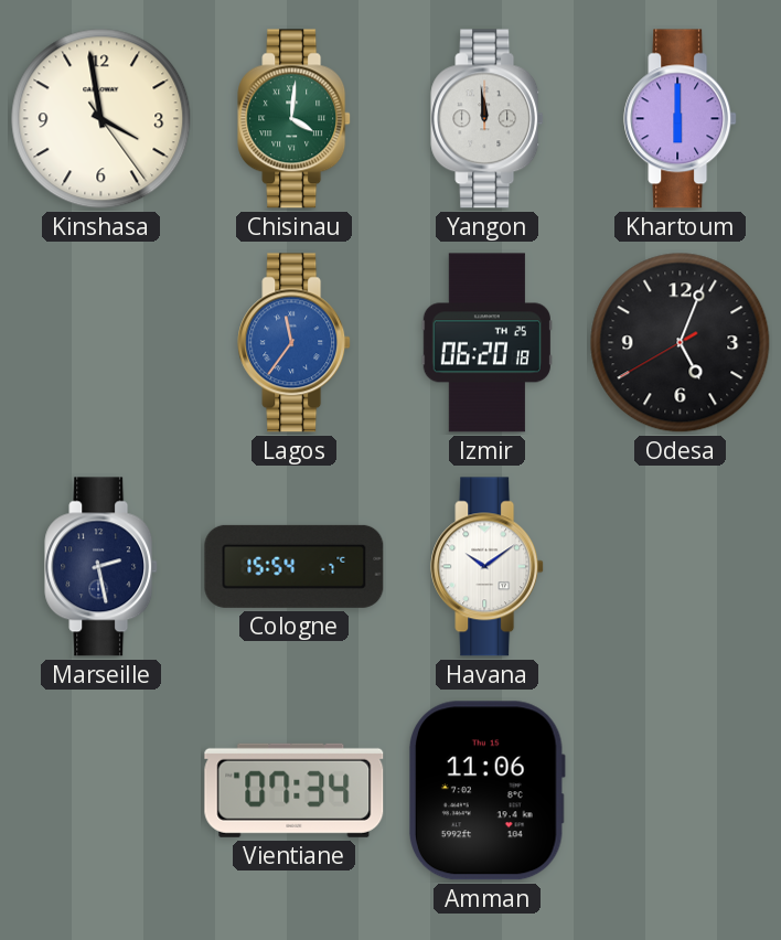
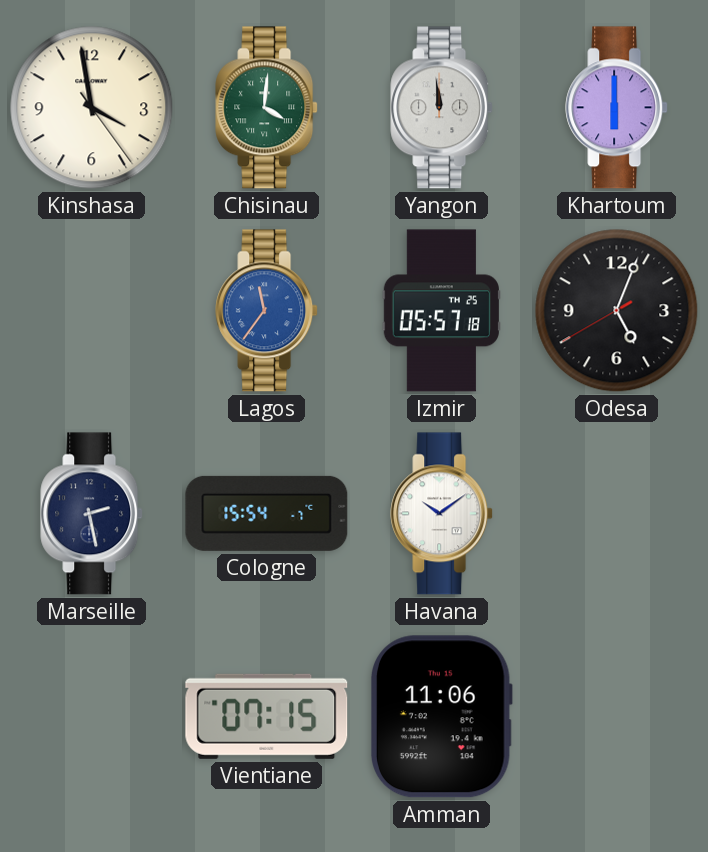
Izmir: 06:20 -> 05:57
Vientiane: 07:34 -> 07:15
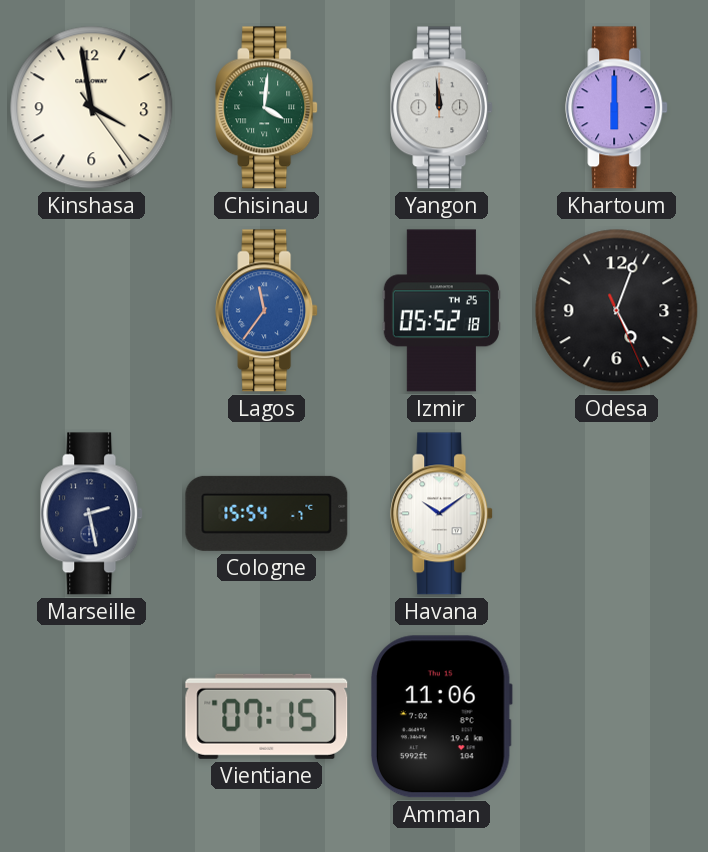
Izmir: 05:57 -> 05:52
Odesa: 5:03:40 -> 5:03:26
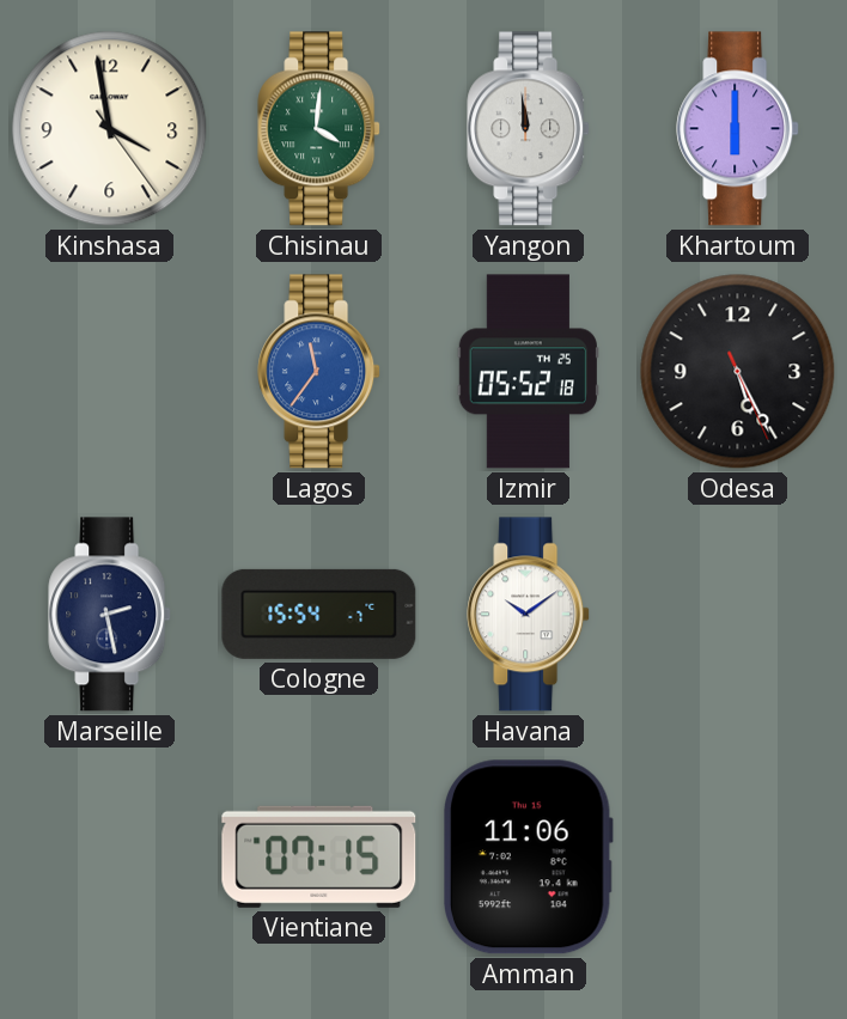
Odesa: 5:03 -> 5:25
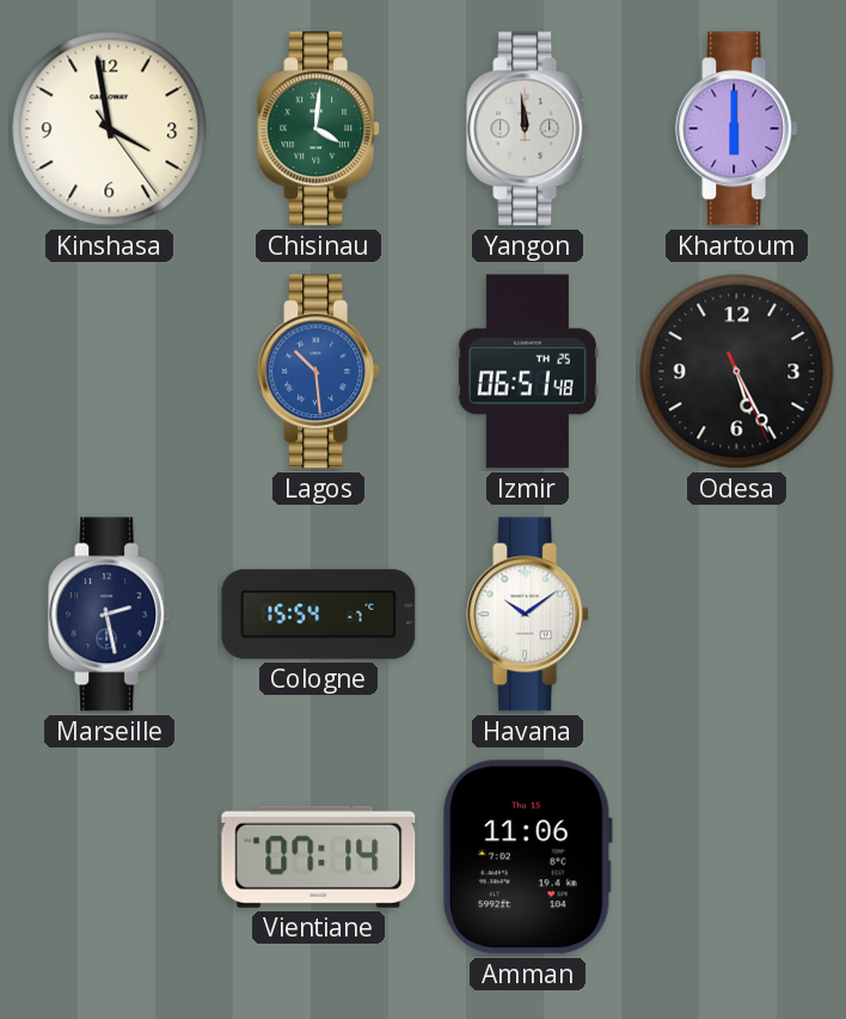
Lagos: 11:36 -> 10:29
Izmir: 05:52 -> 06:51
Vientiane: 07:15 -> 07:14
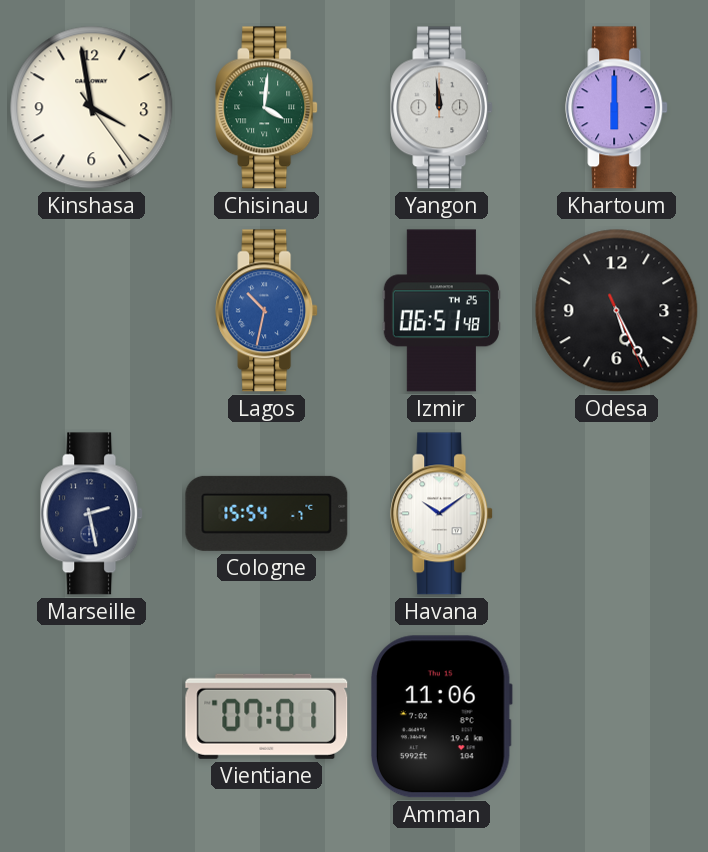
Lagos: 10:29 -> 10:32
Vientiane: 07:14 -> 07:01
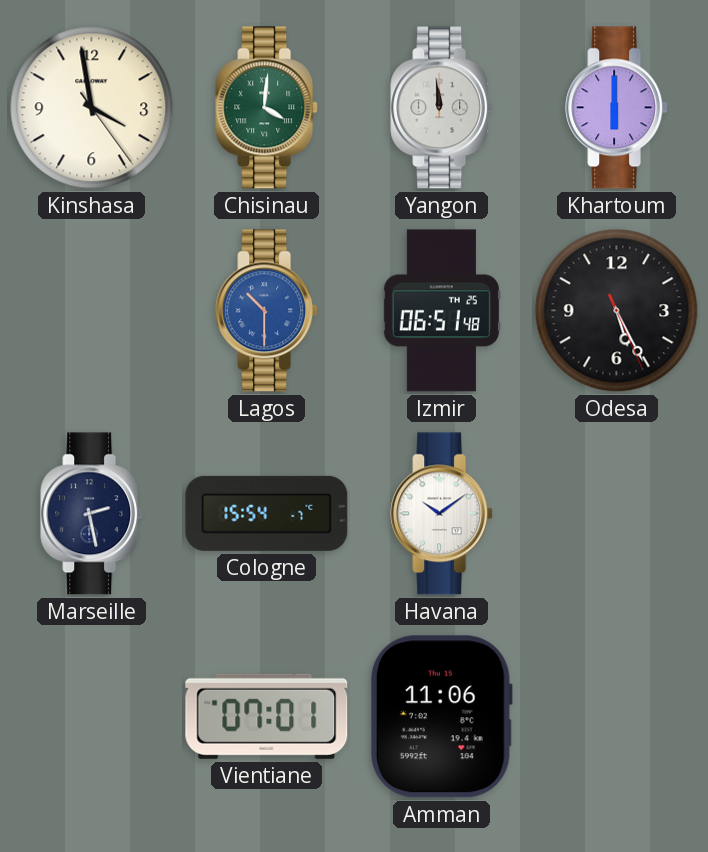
Lagos: 10:32 -> 10:30
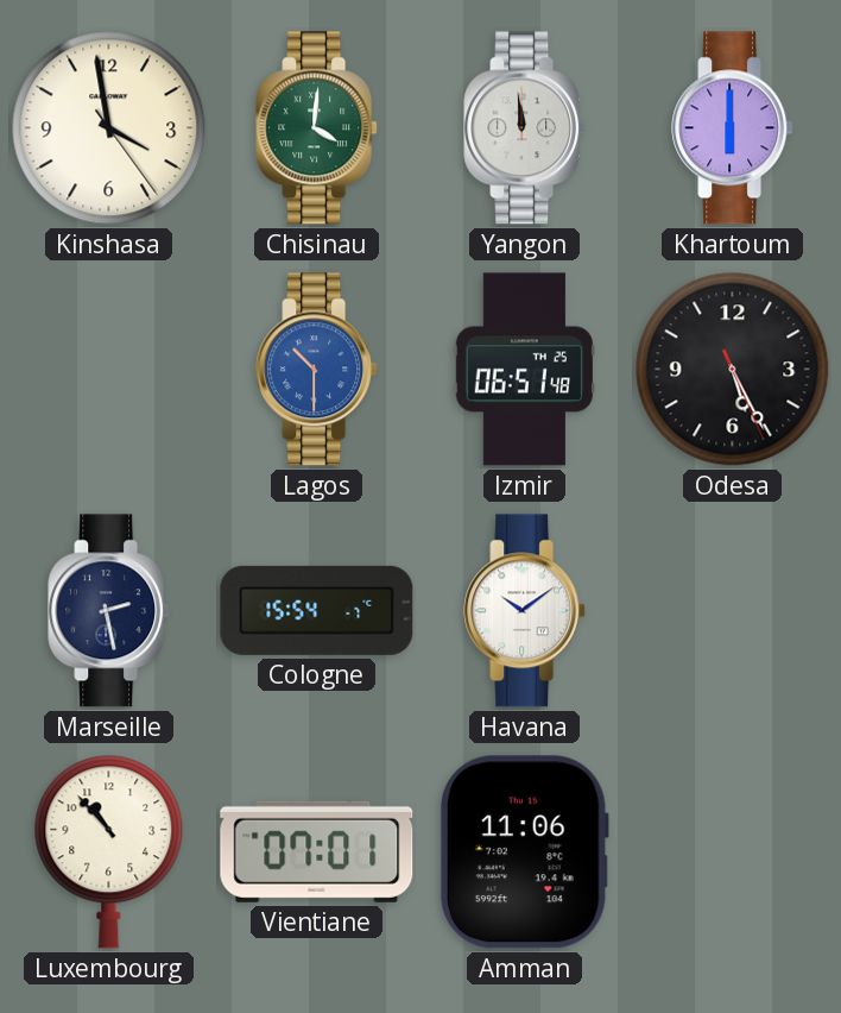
Luxembourg: none -> 10:53
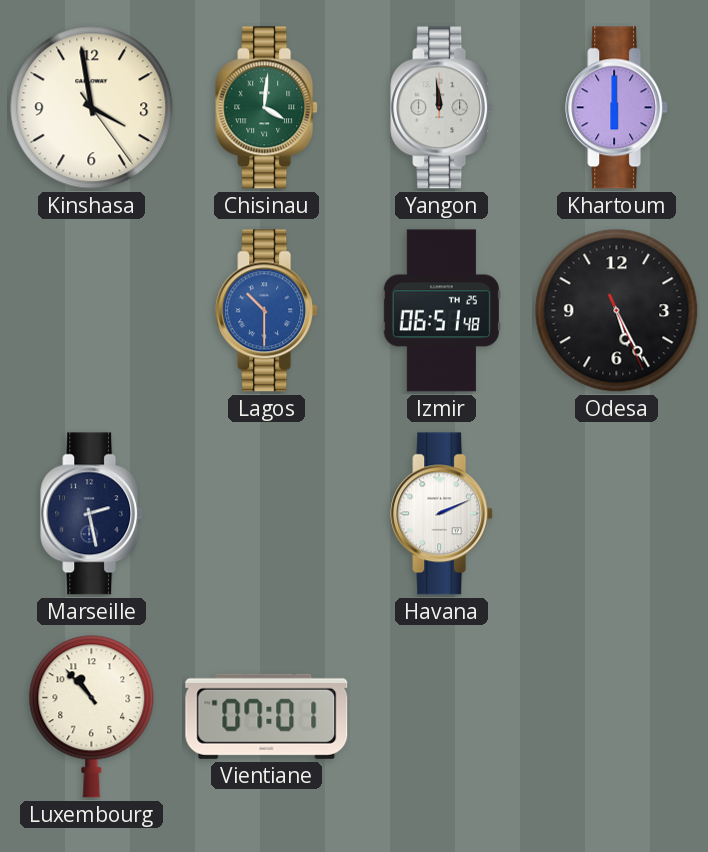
Cologne: 15:54 -> none
Havana: 10:09 -> 2:11
Amman: 11:06 -> none
